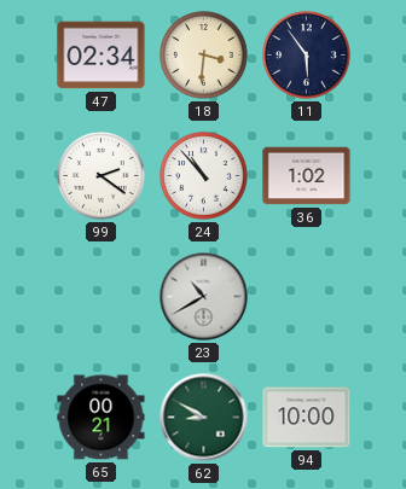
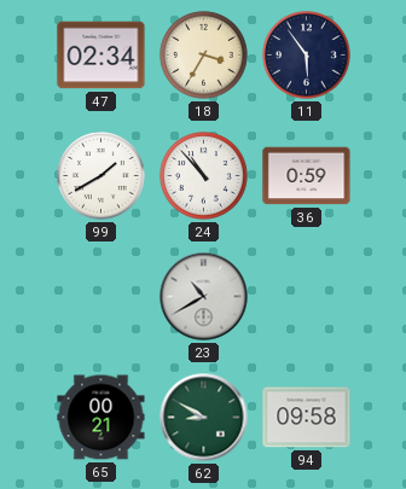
18: 3:31 -> 3:35
99: 2:21 -> 1:40
36: 1:02 -> 0:59
94: 10:00 -> 09:58
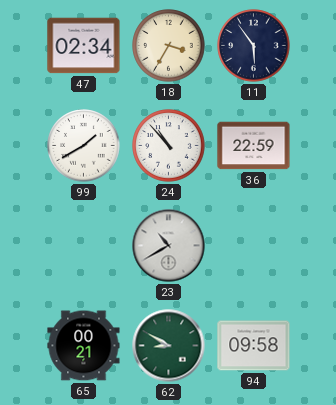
36: 0:59 -> 22:59
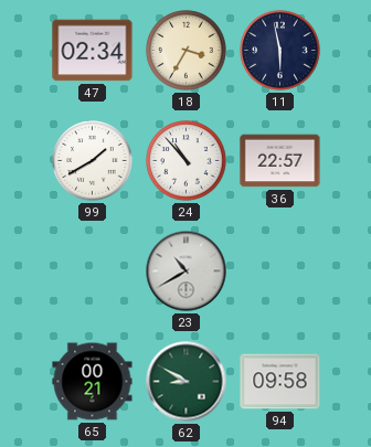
11: 5:54 -> 5:58
36: 22:59 -> 22:57
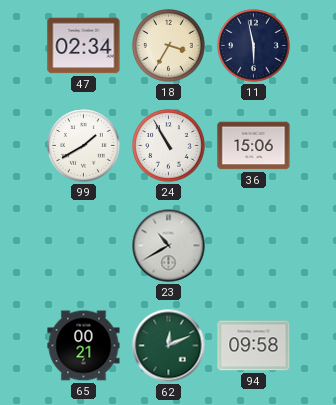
24: 10:53 -> 10:55
36: 22:57 -> 15:06
62: 8:50 -> 12:11
